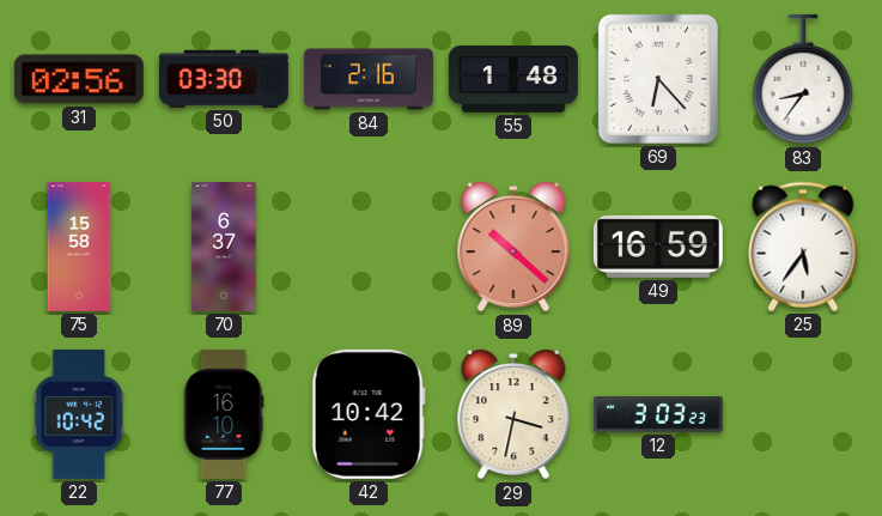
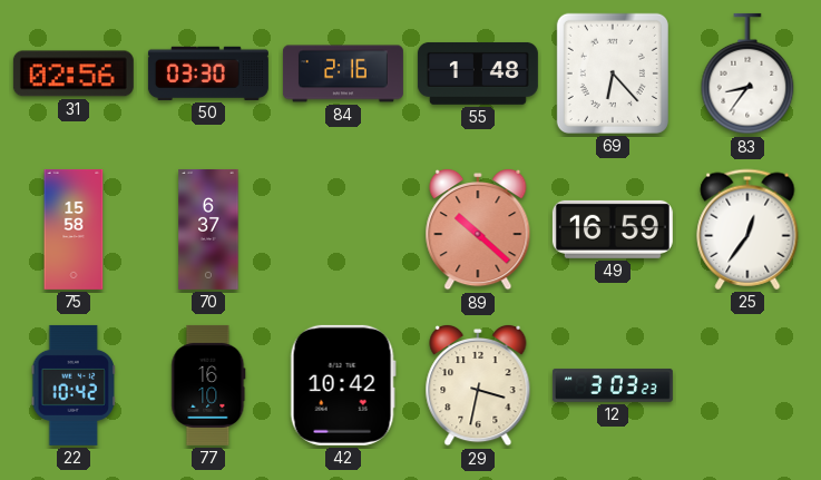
25: 5:36 -> 12:36
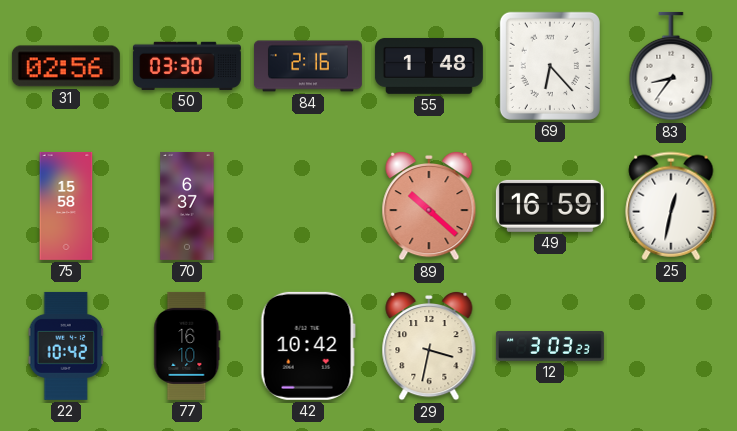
25: 12:36 -> 12:32
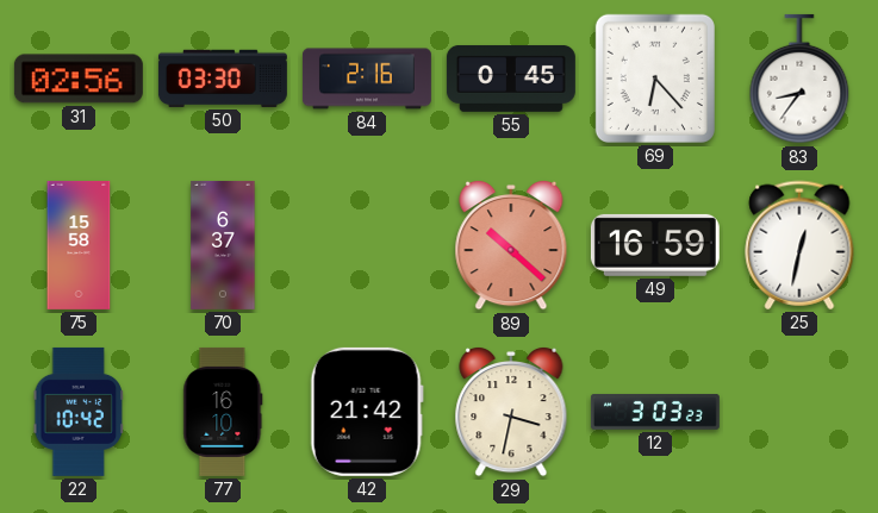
55: 1:48 -> 0:45
42: 10:42 -> 21:42
